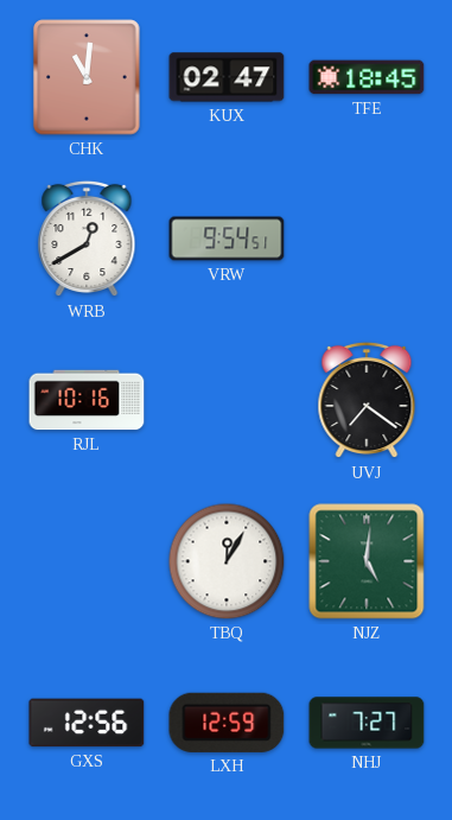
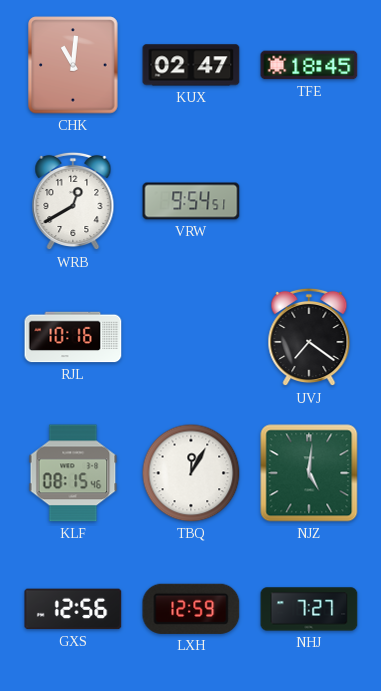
KLF: none -> 08:15
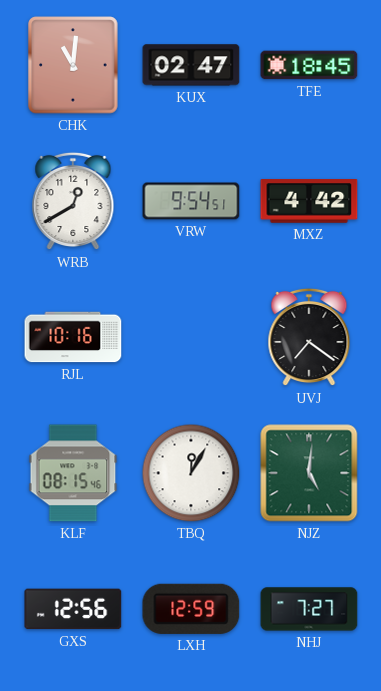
MXZ: none -> 4:42
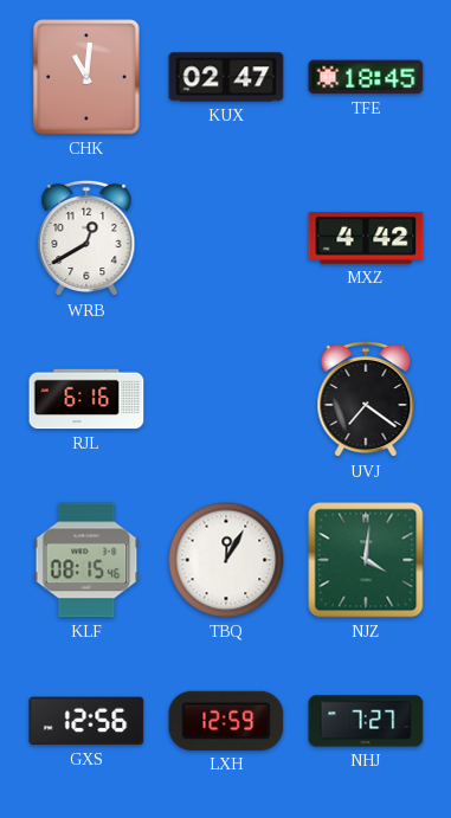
VRW: 9:54 -> none
RJL: 10:16 -> 6:16
NJZ: 5:01 -> 4:01
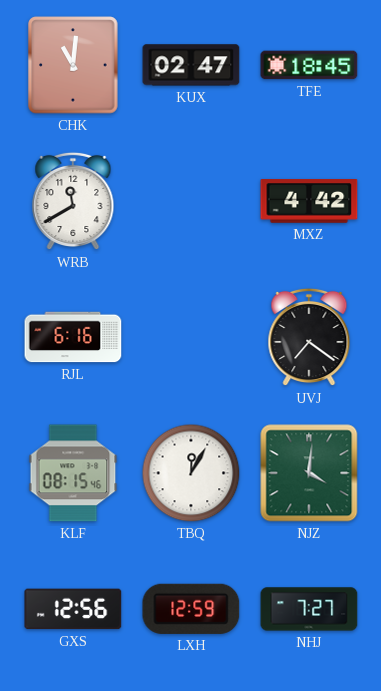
WRB: 12:40 -> 11:40
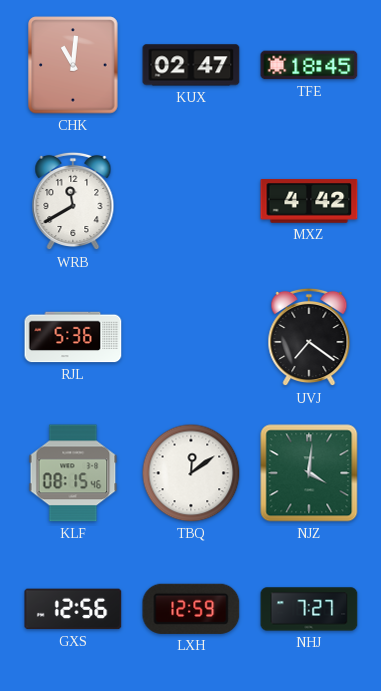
RJL: 6:16 -> 5:36
TBQ: 12:05 -> 12:09
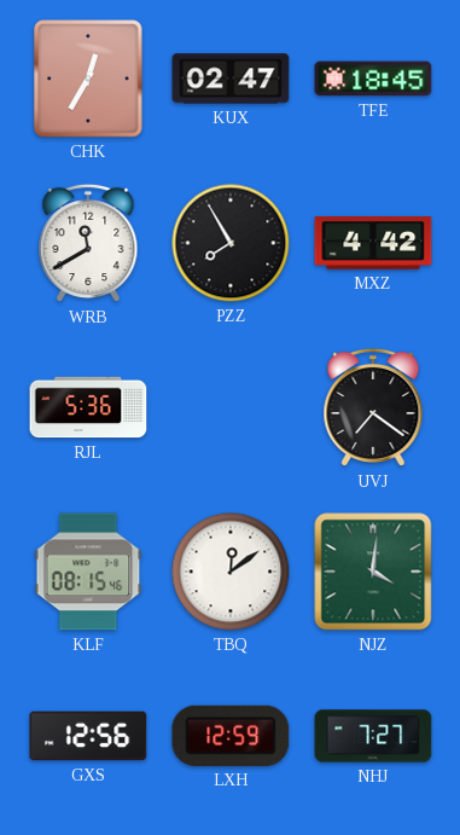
CHK: 11:01 -> 12:35
PZZ: none -> 7:55
